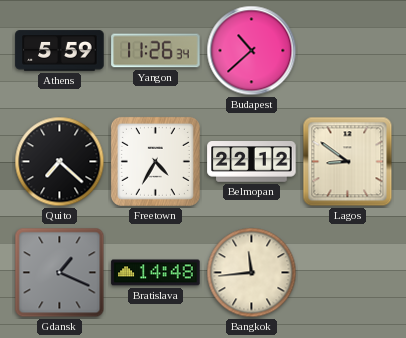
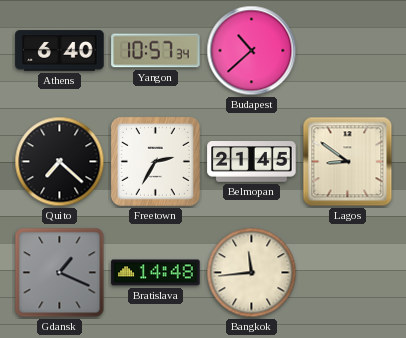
Athens: 5:59 -> 6:40
Yangon: 11:26 -> 10:57
Freetown: 4:35 -> 2:35
Belmopan: 22:12 -> 21:45
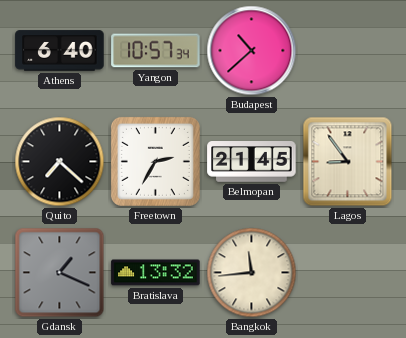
Lagos: 8:51 -> 8:54
Bratislava: 14:48 -> 13:32
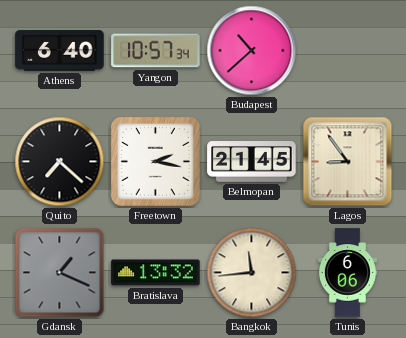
Freetown: 2:35 -> 2:17
Tunis: none -> 6:06
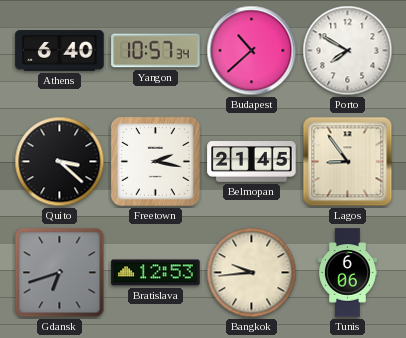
Porto: none -> 7:50
Quito: 7:22 -> 3:22
Gdansk: 1:19 -> 6:42
Bratislava: 13:32 -> 12:53
Bangkok: 11:44 -> 9:44
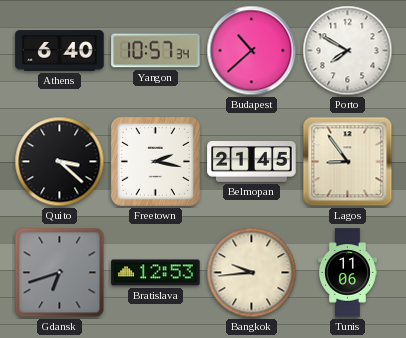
Tunis: 6:06 -> 11:06
